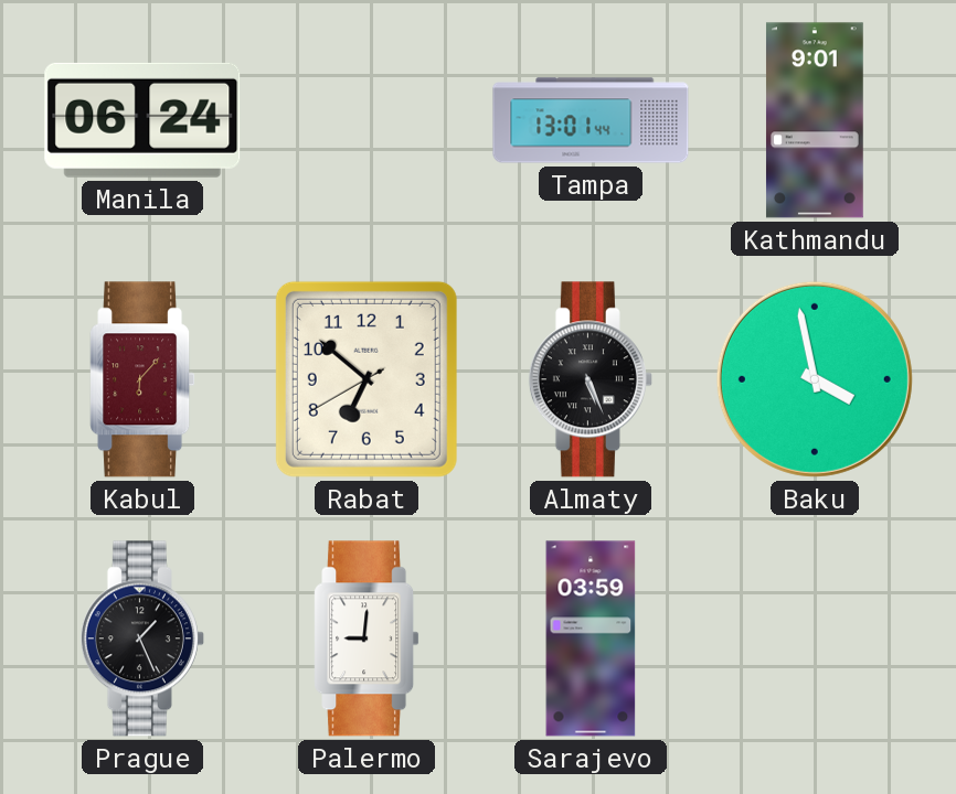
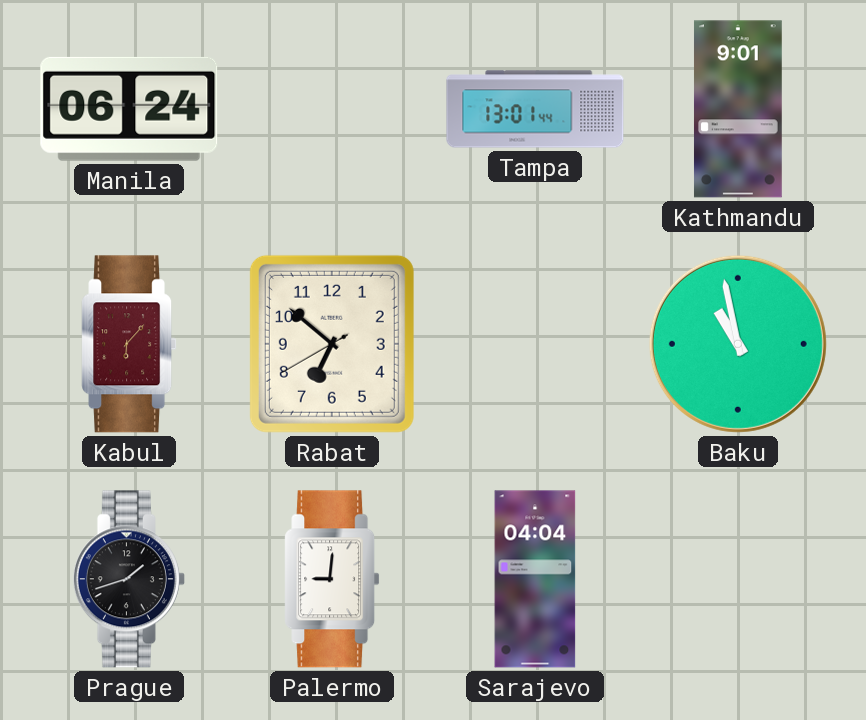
Almaty: 5:26 -> none
Baku: 3:58 -> 10:58
Prague: 1:26 -> 1:42
Sarajevo: 03:59 -> 04:04
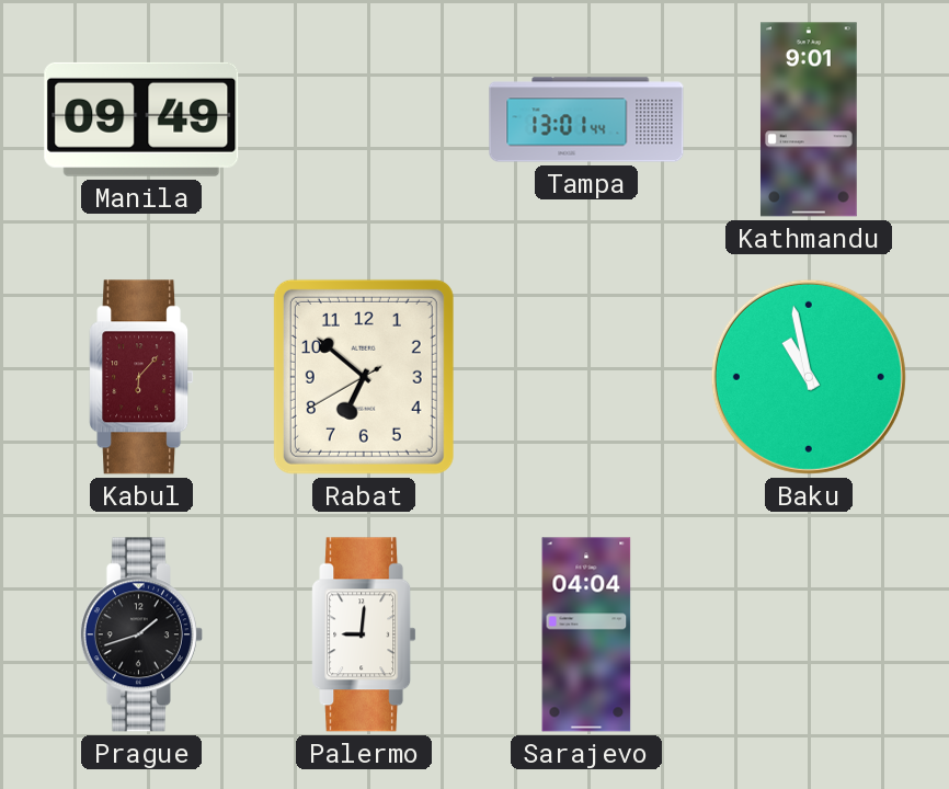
Manila: 06:24 -> 09:49
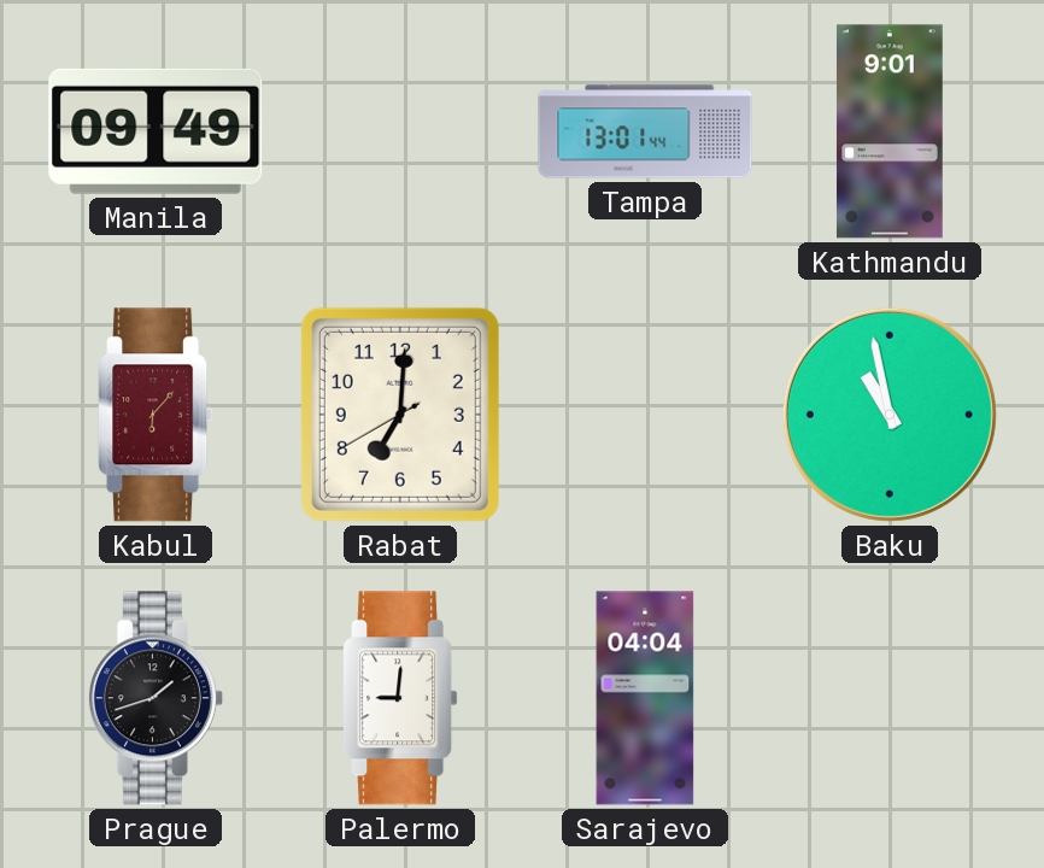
Rabat: 6:51 -> 7:00
